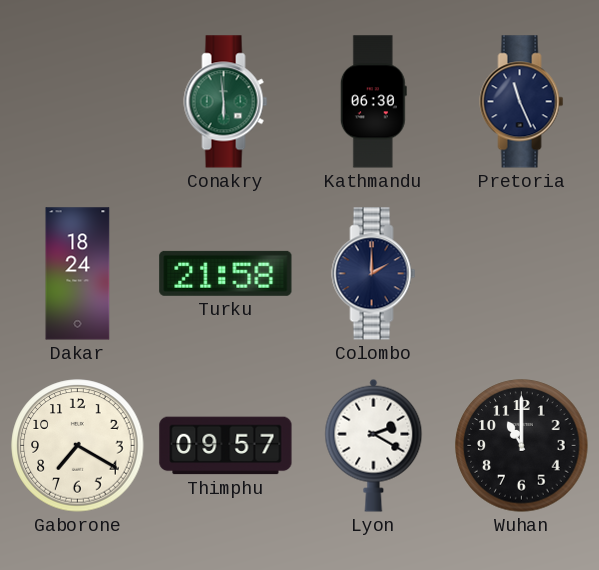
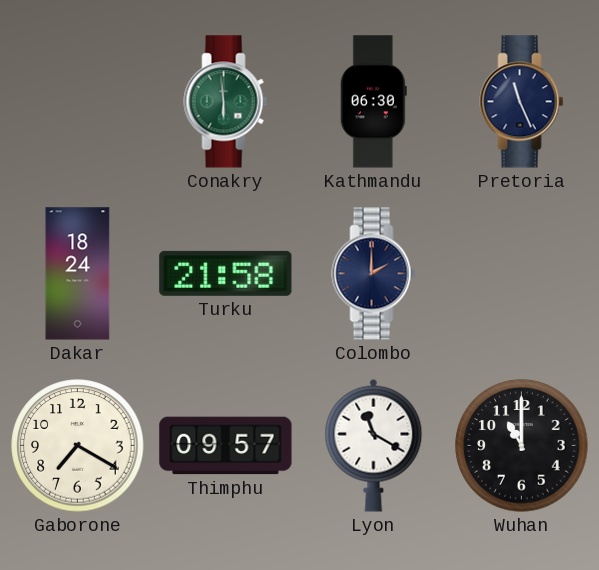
Lyon: 2:20 -> 11:20
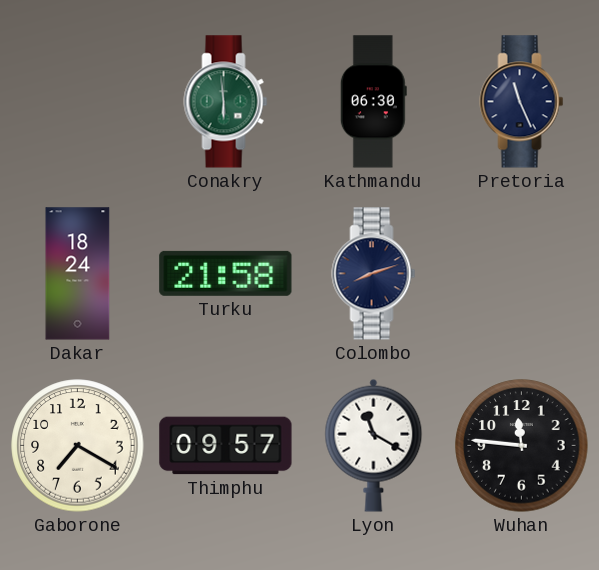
Colombo: 2:00 -> 8:12
Wuhan: 11:00 -> 11:46
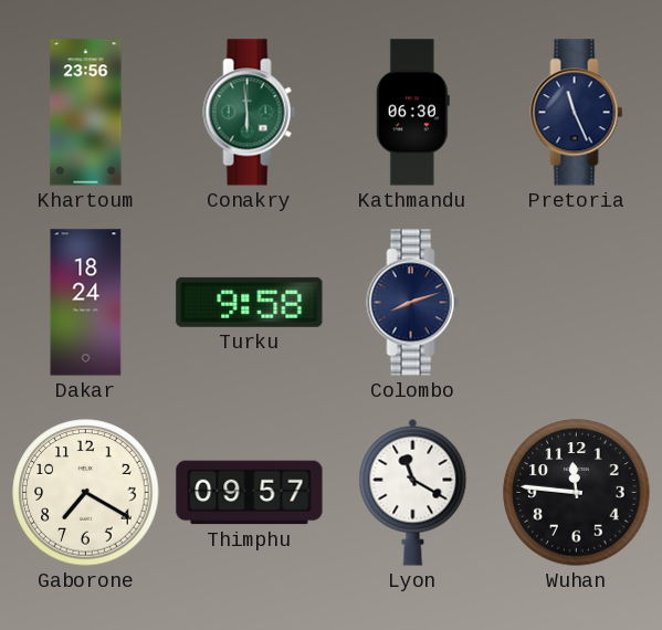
Khartoum: none -> 23:56
Turku: 21:58 -> 9:58
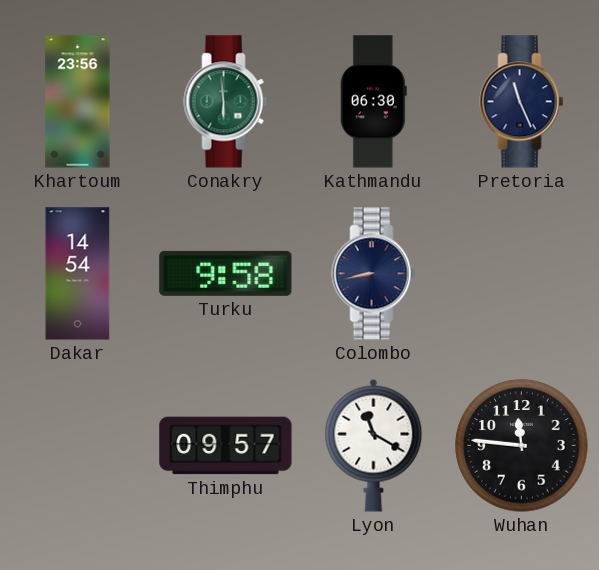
Dakar: 18:24 -> 14:54
Colombo: 8:12 -> 8:43
Gaborone: 7:20 -> none
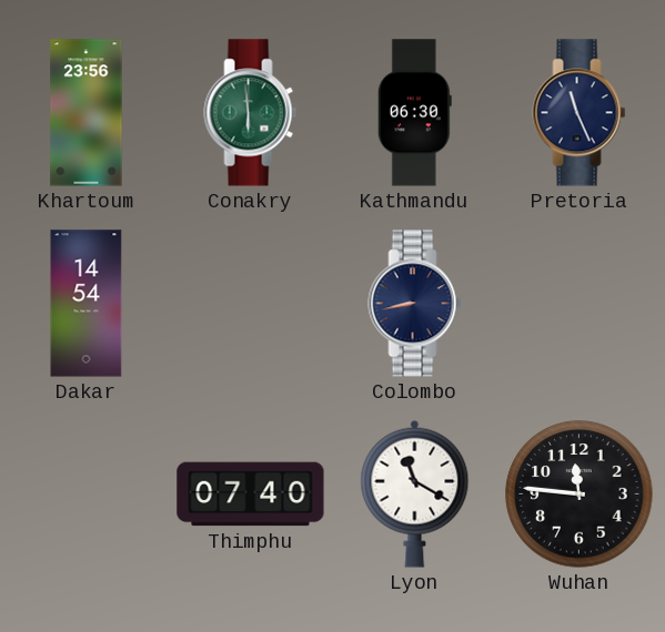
Turku: 9:58 -> none
Thimphu: 09:57 -> 07:40
